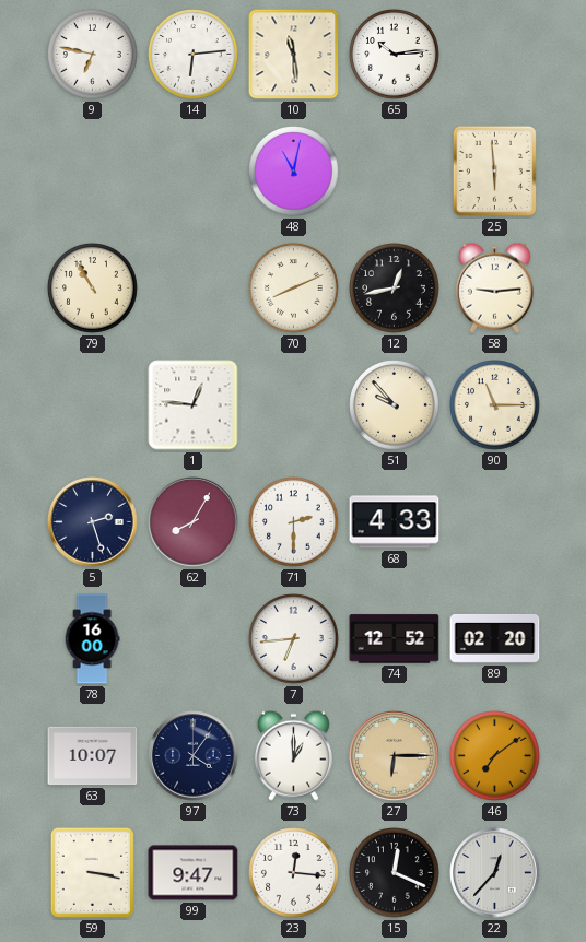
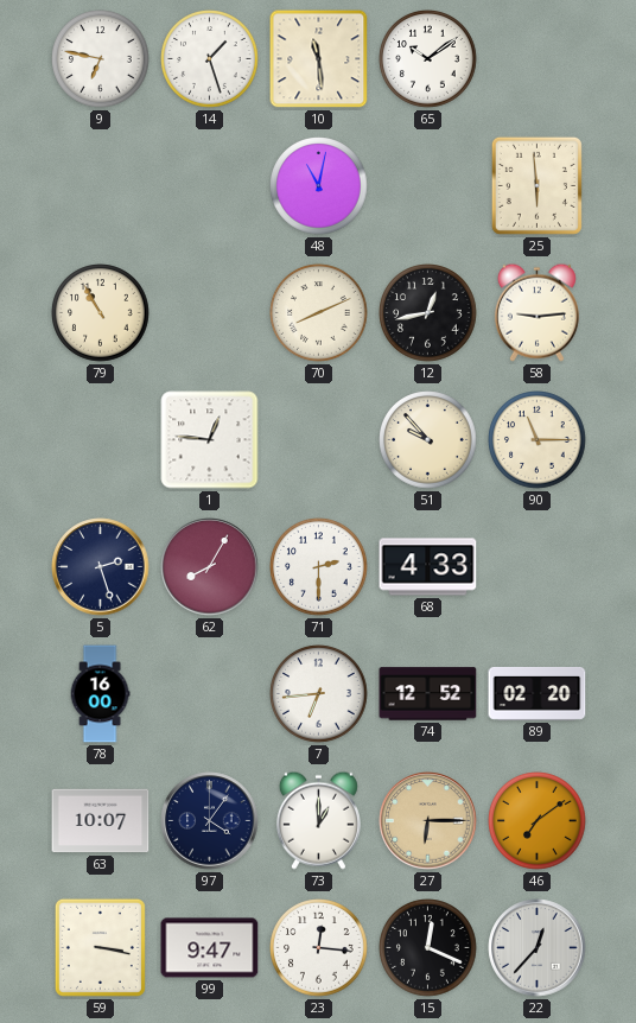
14: 6:14 -> 1:27
65: 10:14 -> 10:09
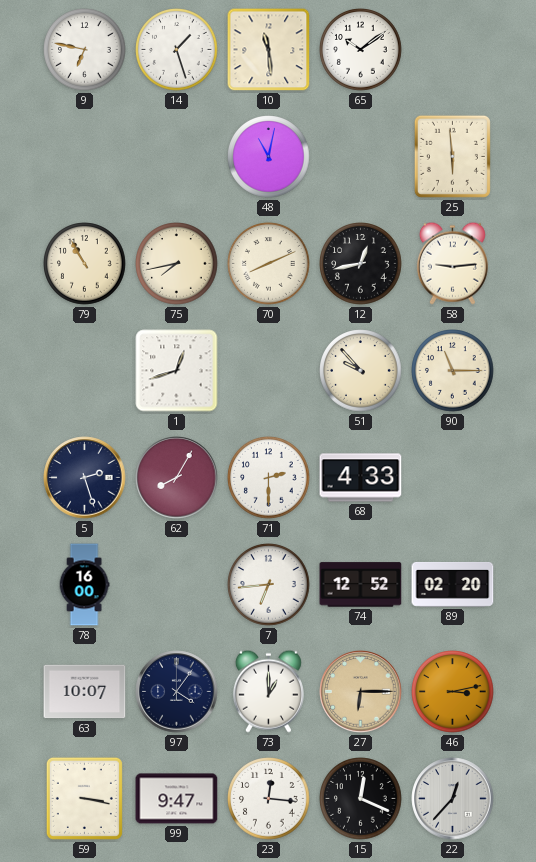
75: none -> 7:43
1: 12:46 -> 12:42
46: 7:09 -> 3:13
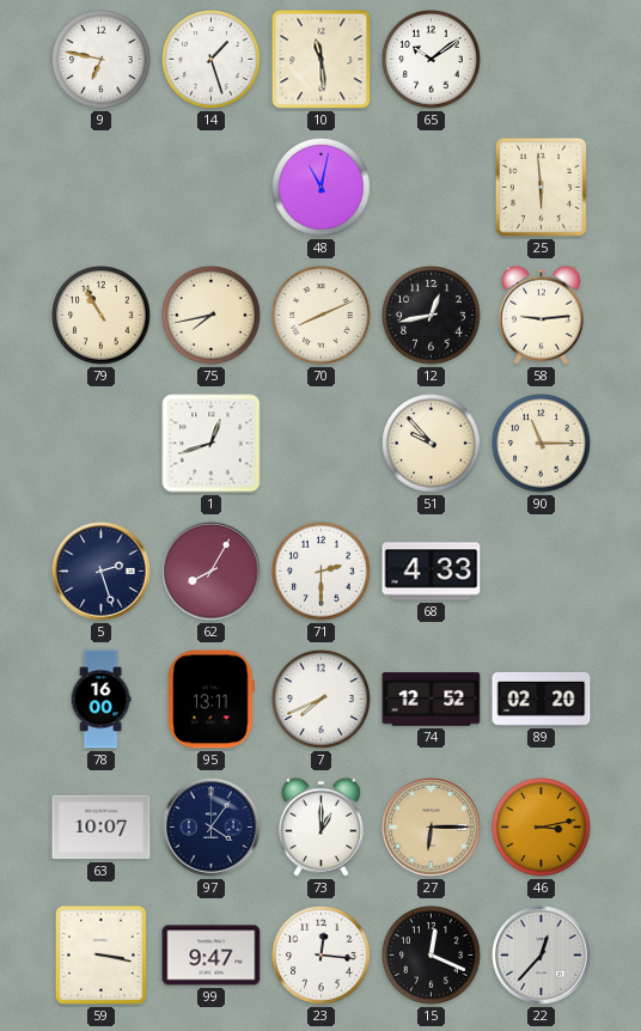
95: none -> 13:11
7: 6:44 -> 7:41
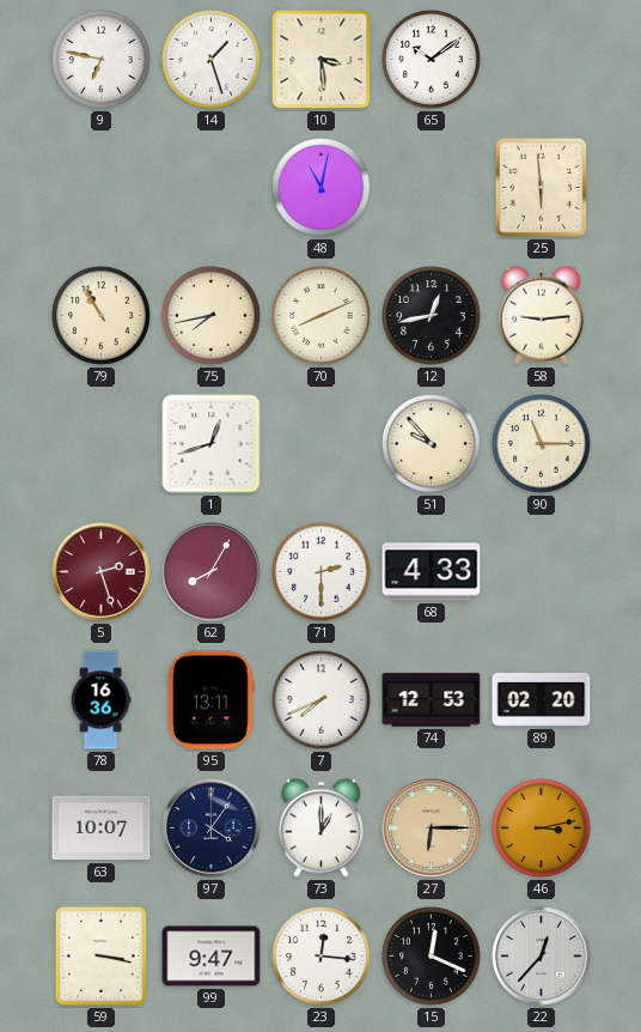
10: 11:29 -> 3:29
5 dial: navy -> burgundy
78: 16:00 -> 16:36
74: 12:52 -> 12:53
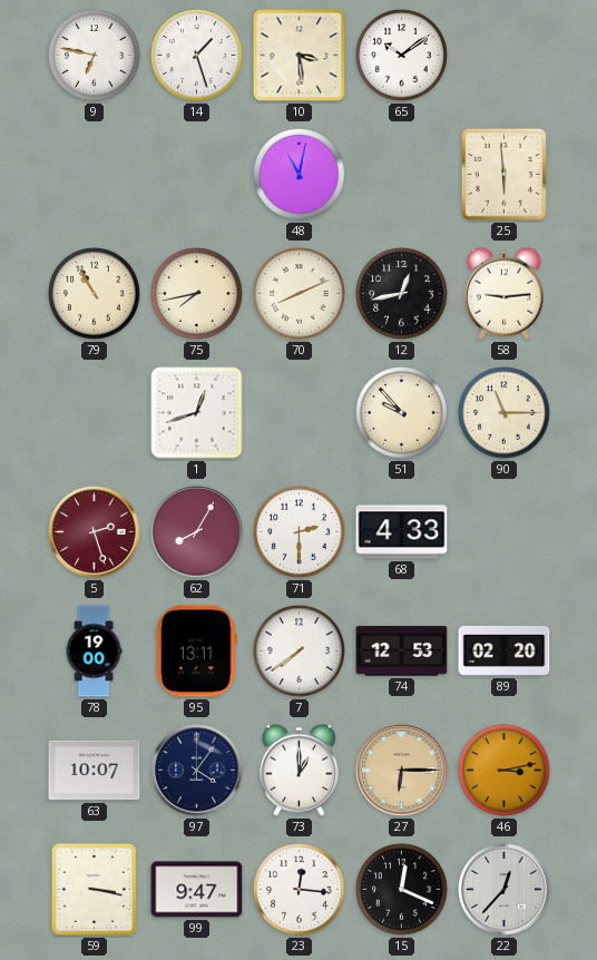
78: 16:36 -> 19:00
7: 7:41 -> 7:39
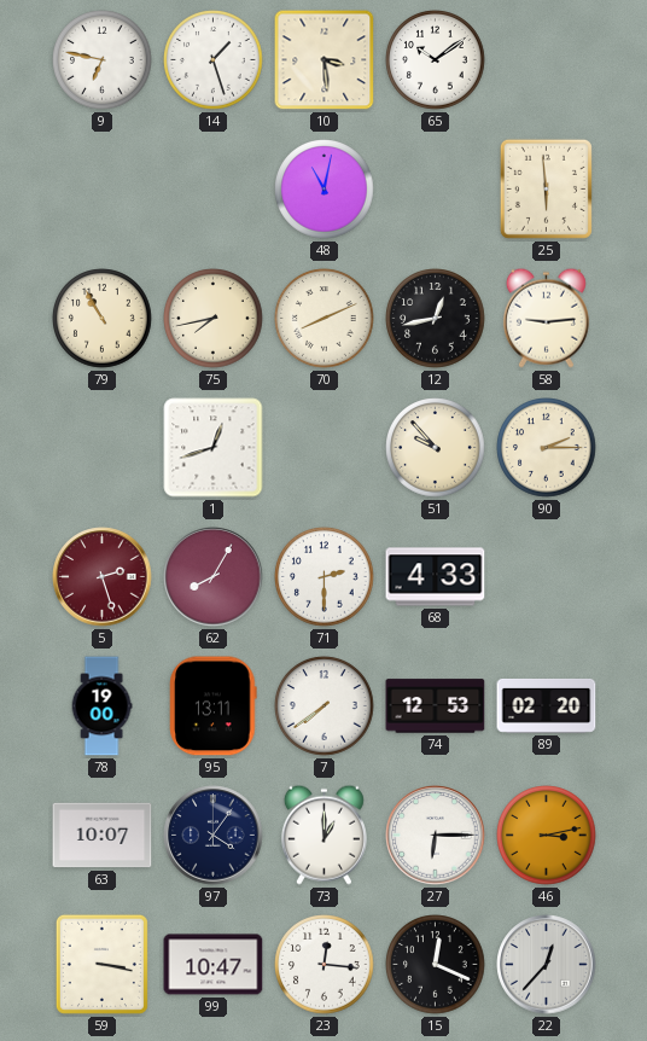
90: 11:15 -> 2:15
27 dial: champagne -> white
99: 9:47 -> 10:47
